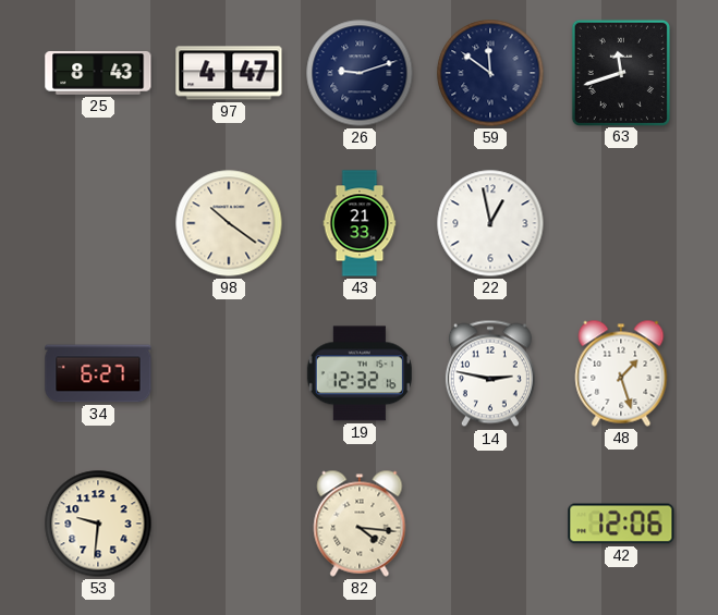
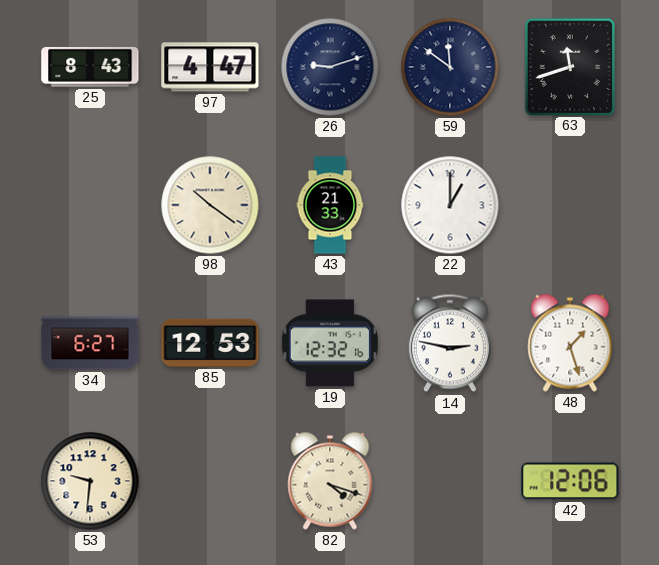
22: 12:58 -> 1:00
85: none -> 12:53
82: 4:16 -> 4:18
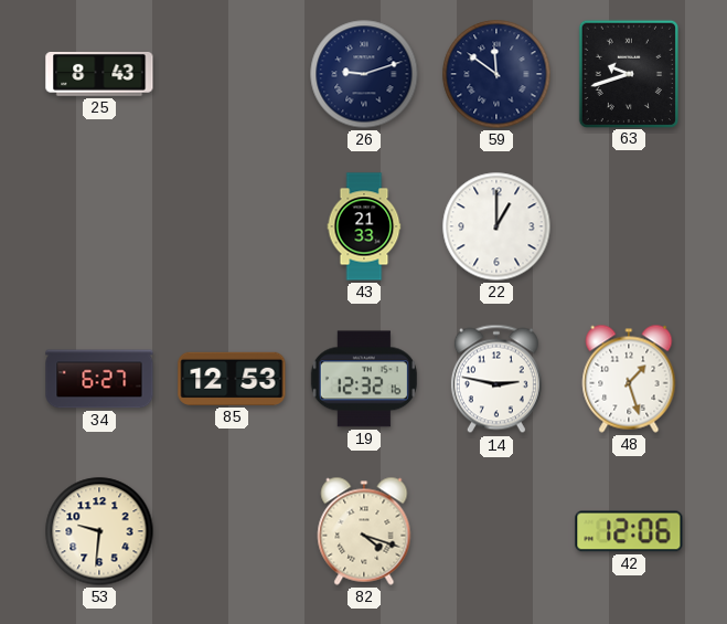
97: 4:47 -> none
63: 11:42 -> 9:42
98: 10:21 -> none
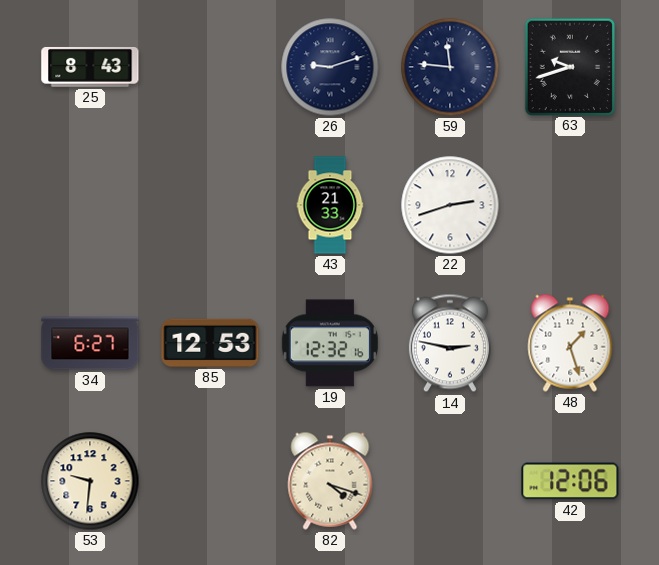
59: 11:51 -> 11:46
22: 1:00 -> 2:42
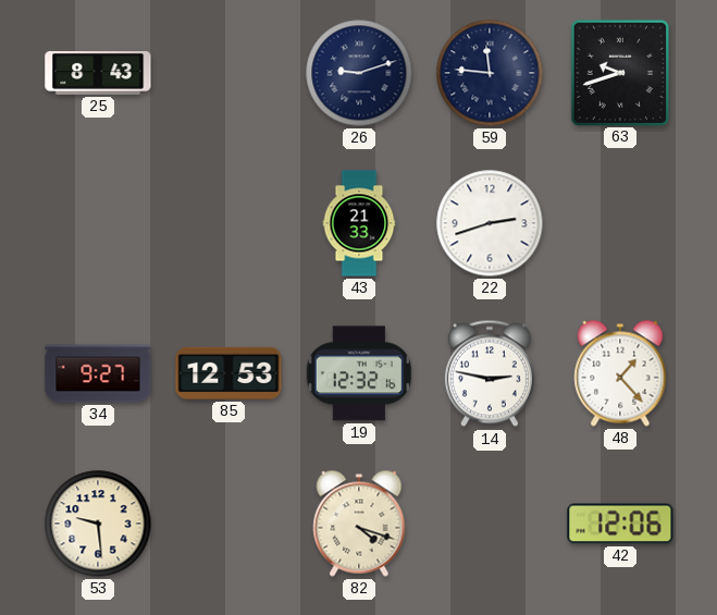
34: 6:27 -> 9:27
48: 1:27 -> 1:23
53: 9:31 -> 9:29
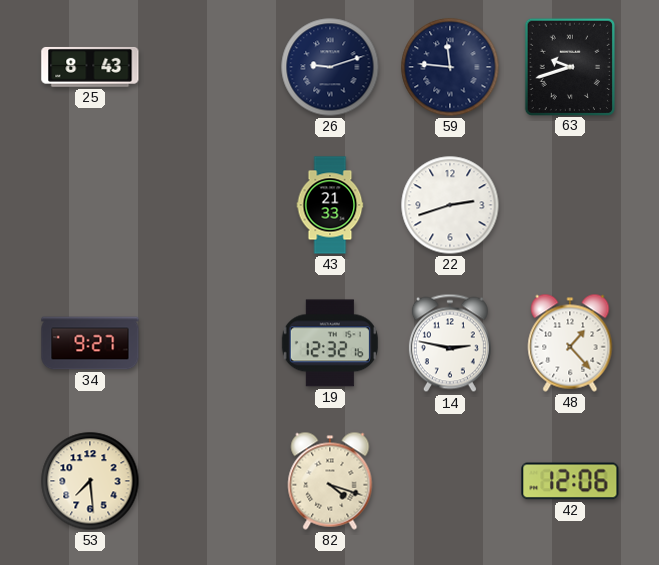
85: 12:53 -> none
53: 9:29 -> 7:29
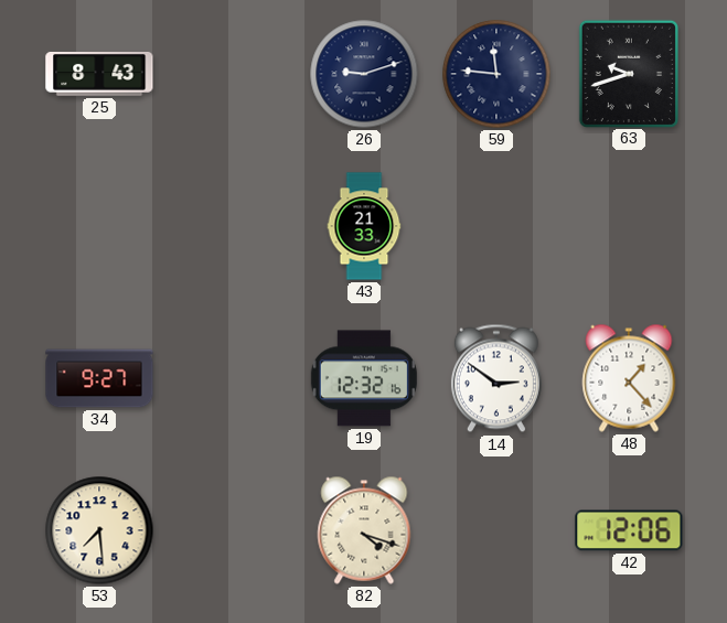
22: 2:42 -> none
14: 2:47 -> 2:51
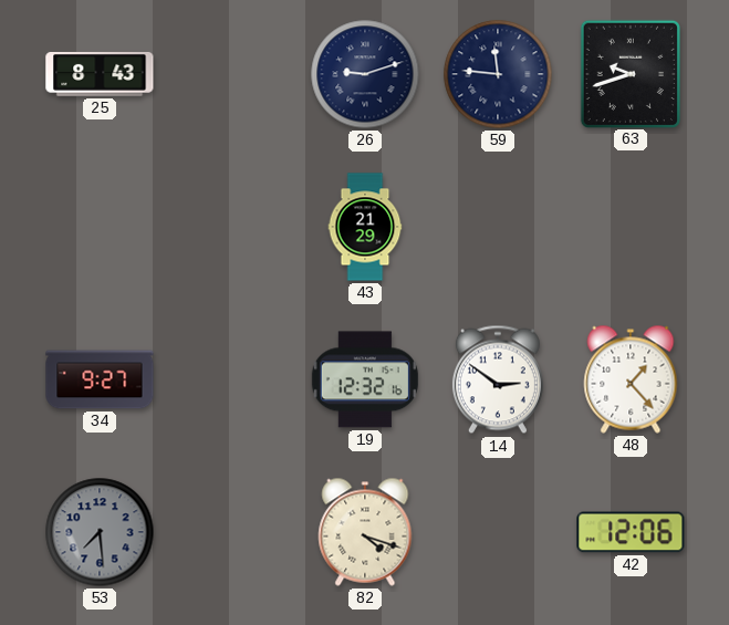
43: 21:33 -> 21:29
53 dial: cream -> grey
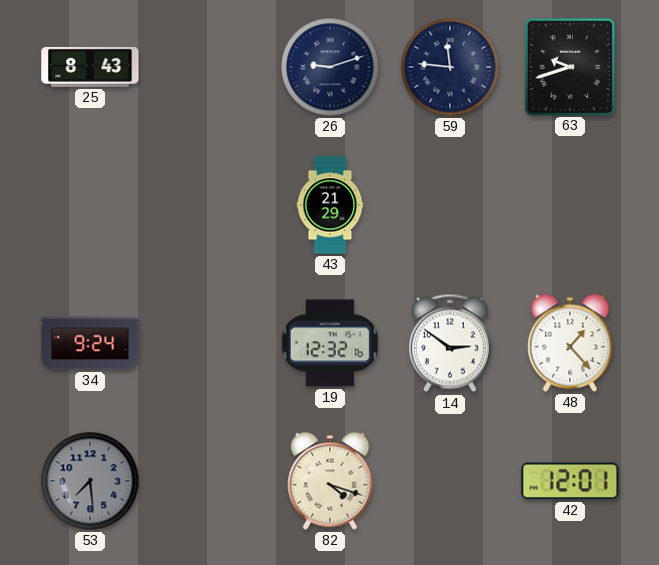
34: 9:27 -> 9:24
42: 12:06 -> 12:01
